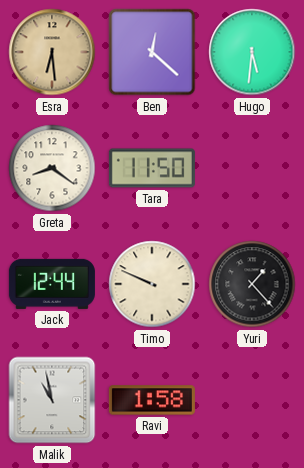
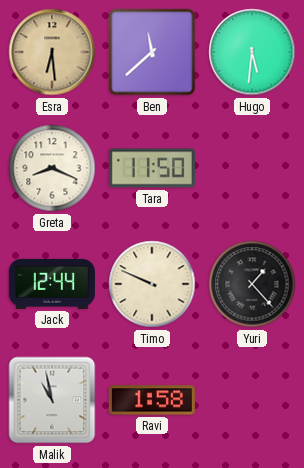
Ben: 12:22 -> 11:38
Greta: 8:21 -> 8:19
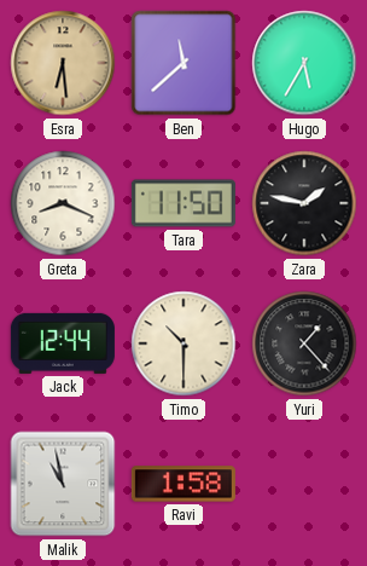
Hugo: 5:31 -> 5:35
Zara: none -> 1:47
Timo: 9:49 -> 10:30
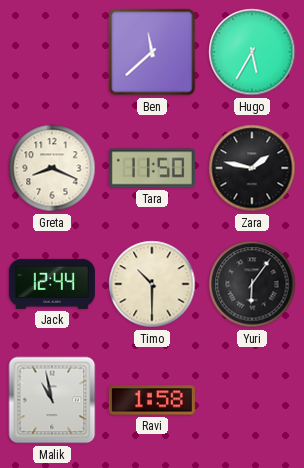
Esra: 6:29 -> none
Yuri: 1:23 -> 6:06
